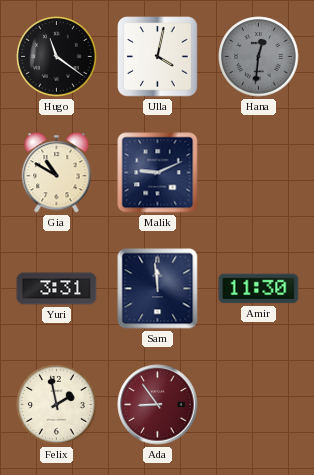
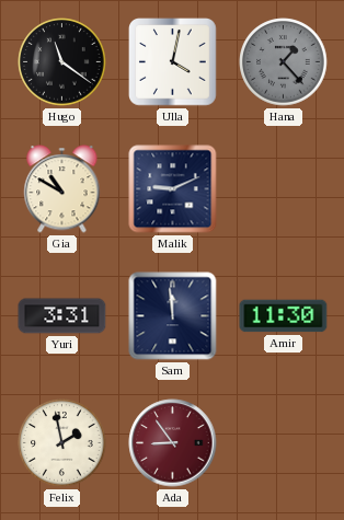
Hana: 12:31 -> 1:23
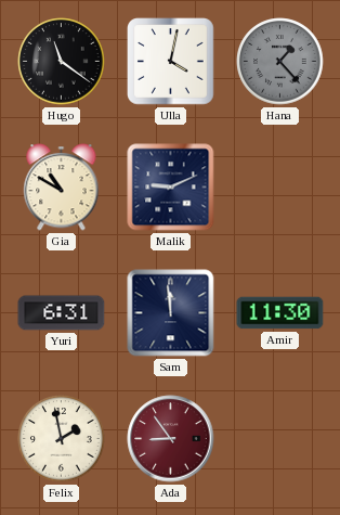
Yuri: 3:31 -> 6:31
